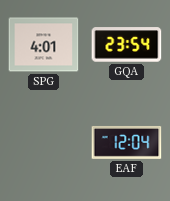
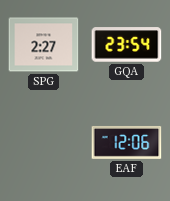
SPG: 4:01 -> 2:27
EAF: 12:04 -> 12:06
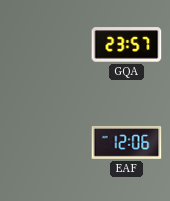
SPG: 2:27 -> none
GQA: 23:54 -> 23:57
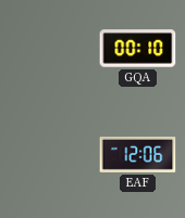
GQA: 23:57 -> 00:10
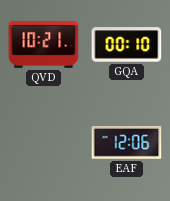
QVD: none -> 10:21
